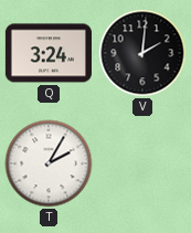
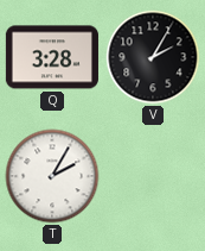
Q: 3:24 -> 3:28
V: 2:01 -> 2:05
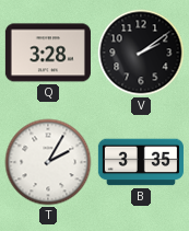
V: 2:05 -> 2:09
B: none -> 3:35
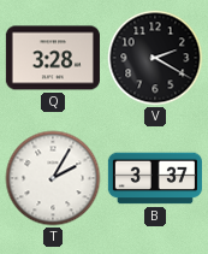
V: 2:09 -> 2:20
B: 3:35 -> 3:37
